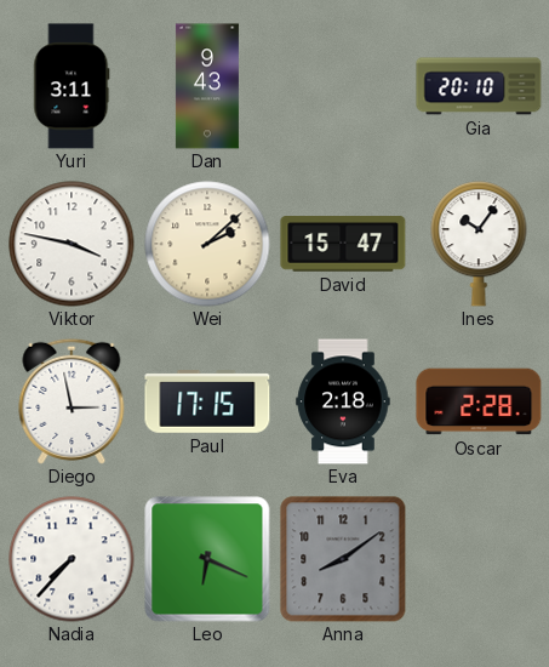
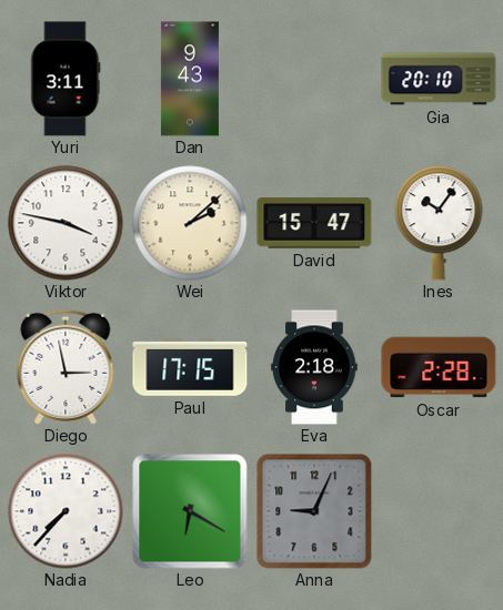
Leo: 6:19 -> 6:20
Anna: 8:09 -> 9:04
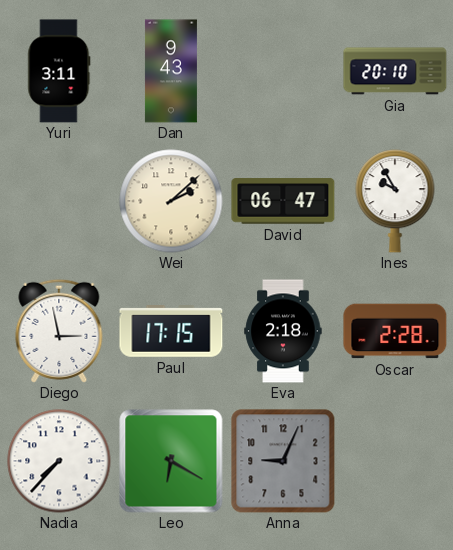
Viktor: 3:47 -> none
David: 15:47 -> 06:47
Ines: 10:06 -> 9:55
